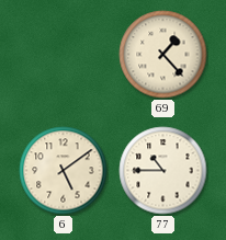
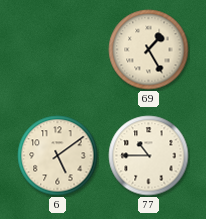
69: 1:23 -> 1:25
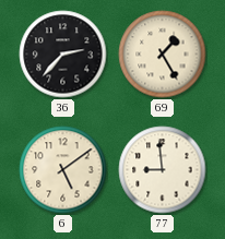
36: none -> 2:37
77: 10:45 -> 8:59
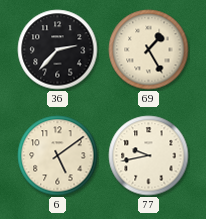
77: 8:59 -> 9:43
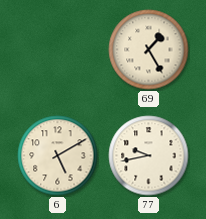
36: 2:37 -> none
6: 5:09 -> 5:10
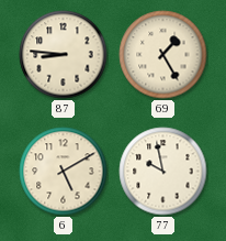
87: none -> 8:46
77: 9:43 -> 9:58
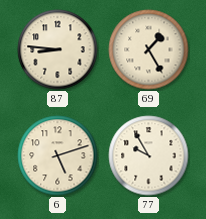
6: 5:10 -> 5:12
77: 9:58 -> 9:55
